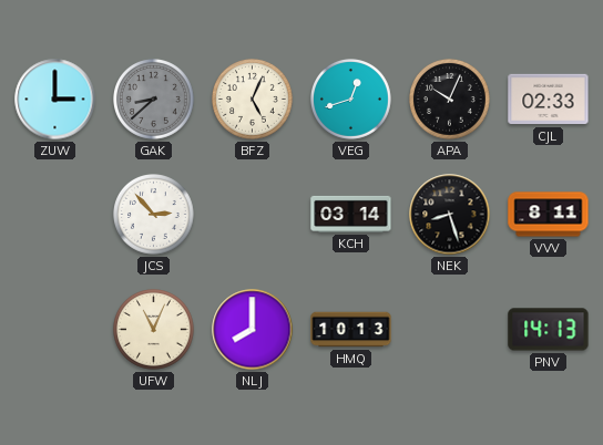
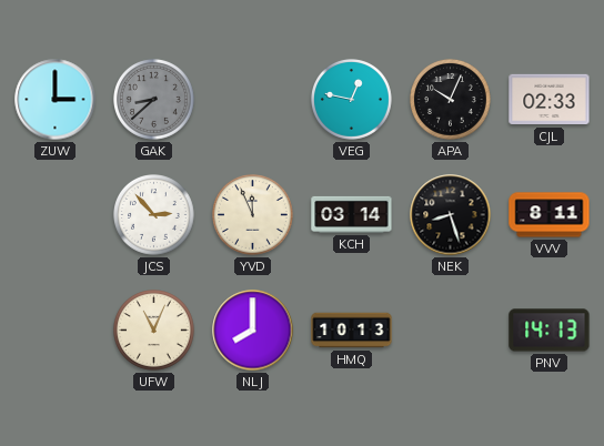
BFZ: 5:04 -> none
VEG: 12:42 -> 12:47
YVD: none -> 11:56
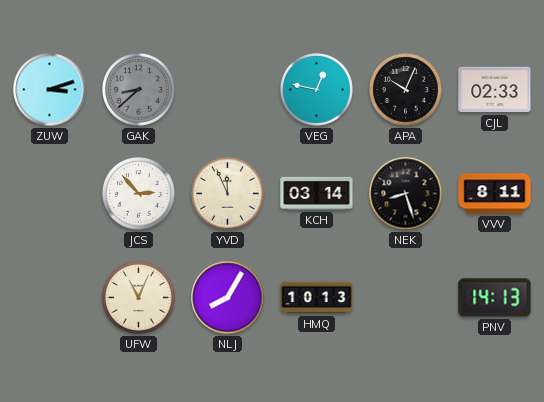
ZUW: 3:00 -> 3:12
NLJ: 8:00 -> 8:05
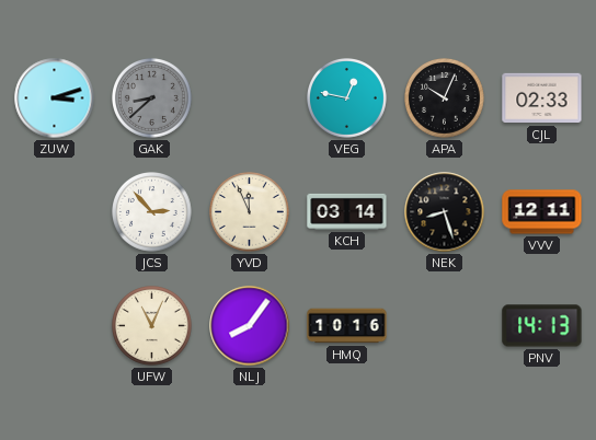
VVV: 8:11 -> 12:11
NLJ: 8:05 -> 8:06
HMQ: 10:13 -> 10:16
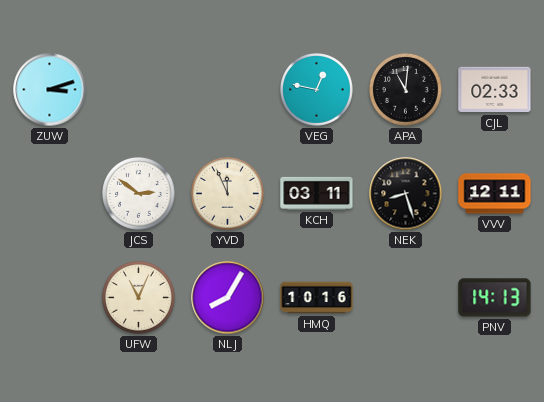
GAK: 8:38 -> none
APA: 10:04 -> 11:01
JCS: 2:53 -> 2:51
KCH: 03:14 -> 03:11
NLJ: 8:06 -> 8:05
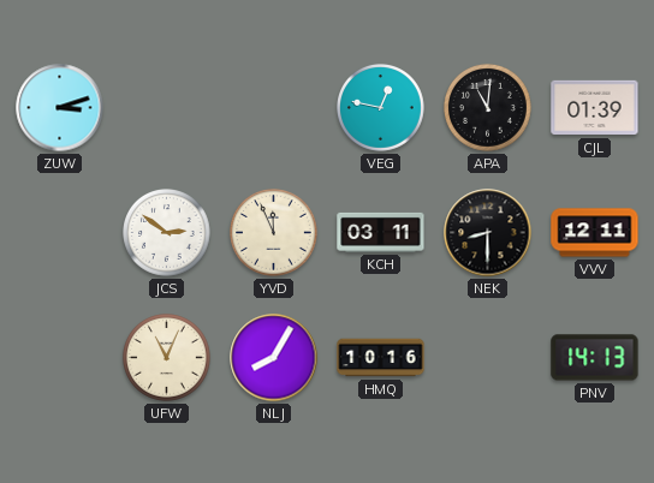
CJL: 02:33 -> 01:39
NEK: 8:27 -> 8:30
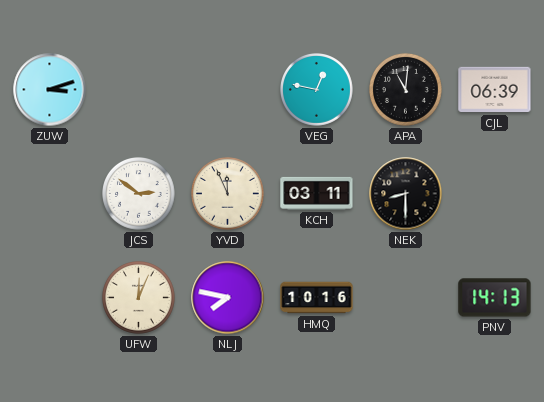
CJL: 01:39 -> 06:39
VVV: 12:11 -> none
UFW: 11:04 -> 12:04
NLJ: 8:05 -> 7:47
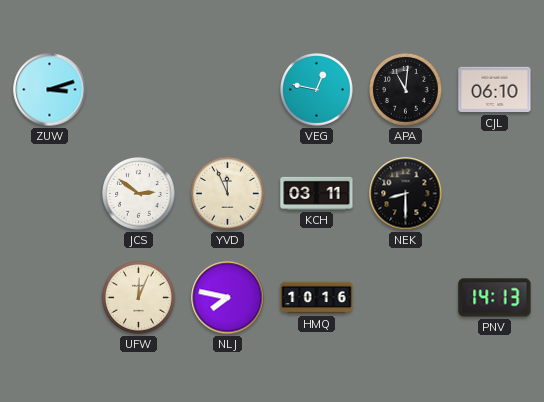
CJL: 06:39 -> 06:10
